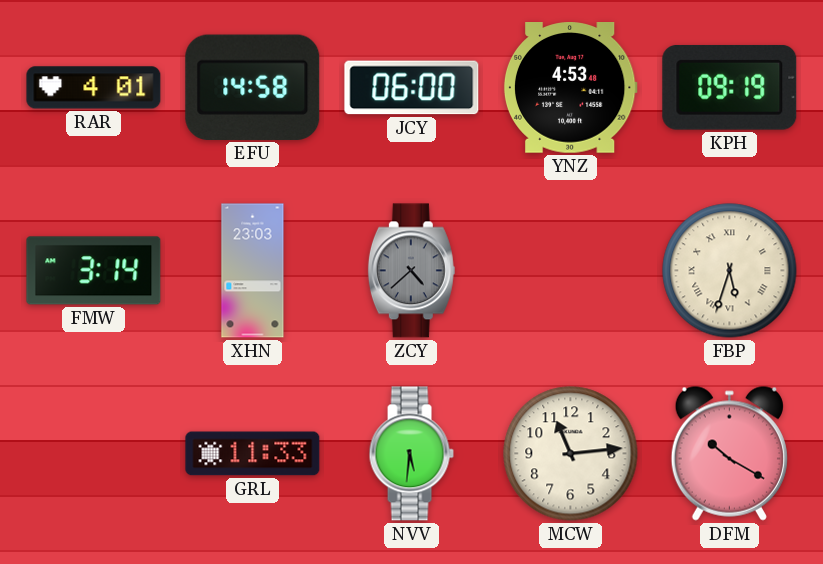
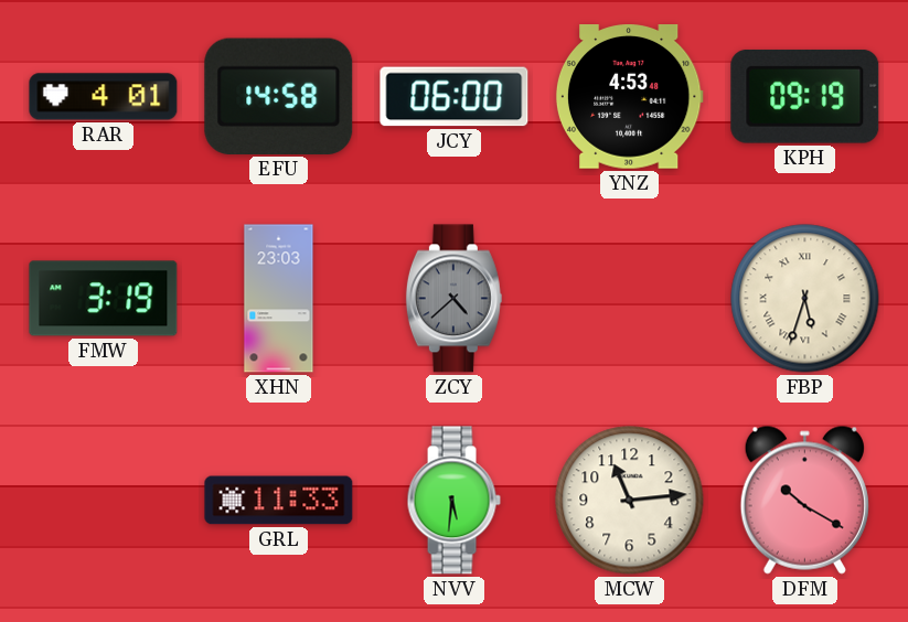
FMW: 3:14 -> 3:19
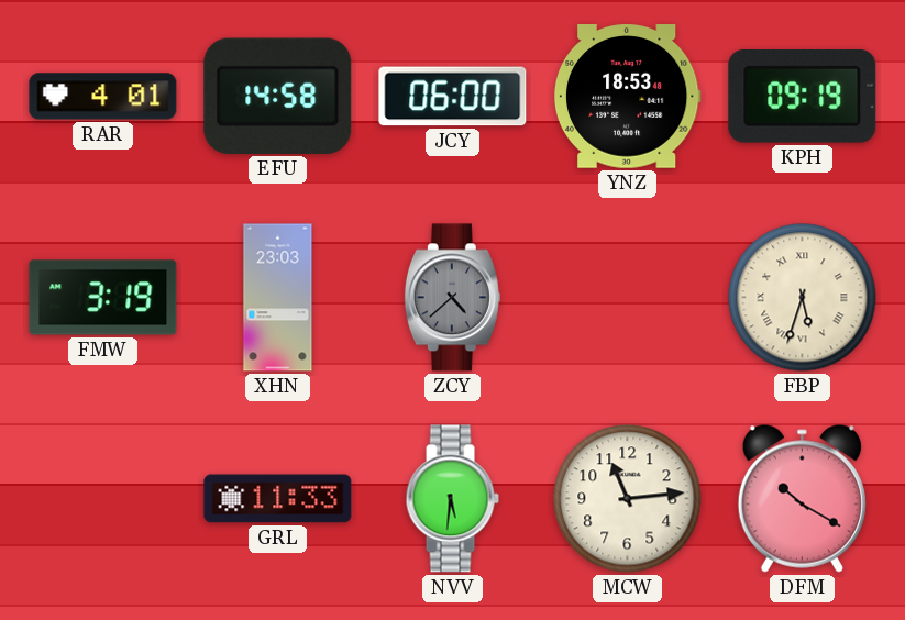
YNZ: 4:53 -> 18:53
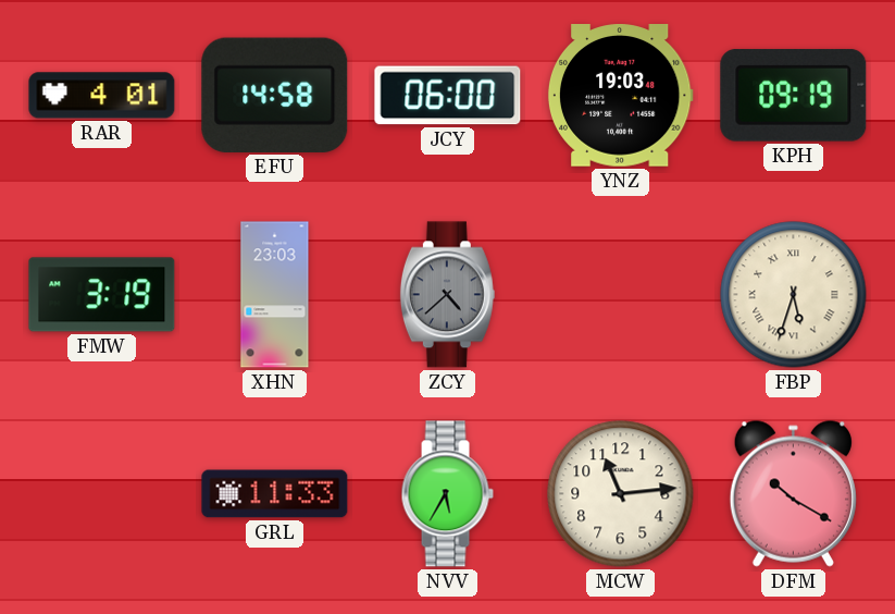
YNZ: 18:53 -> 19:03
NVV: 5:31 -> 5:35
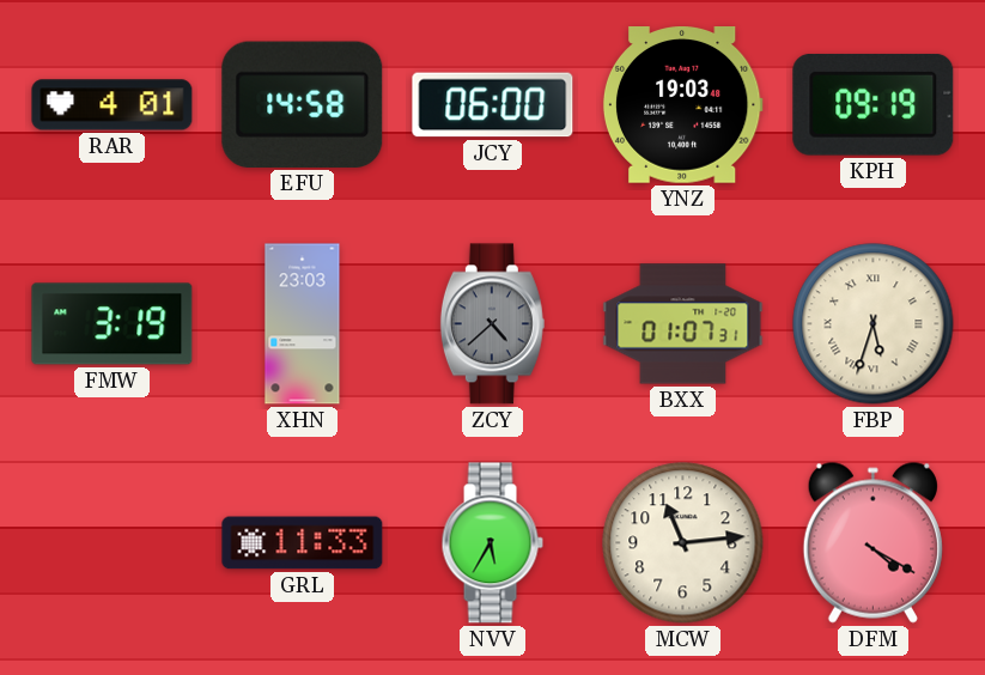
BXX: none -> 01:07
DFM: 10:20 -> 4:20
